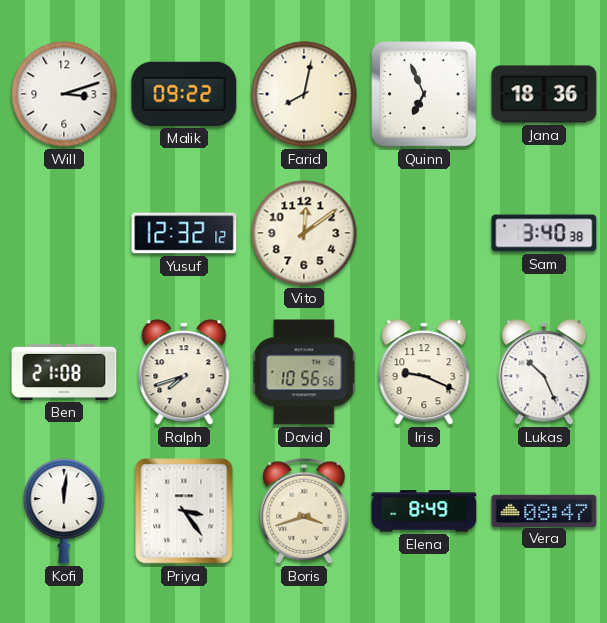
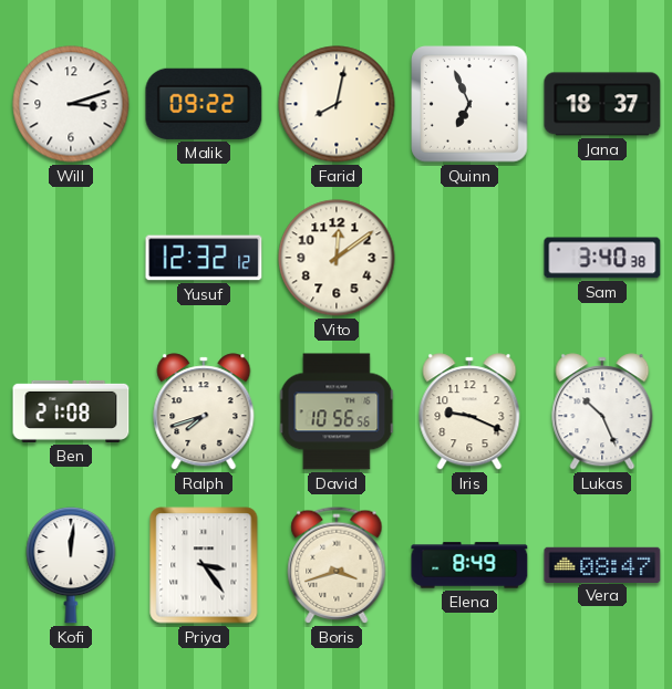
Jana: 18:36 -> 18:37
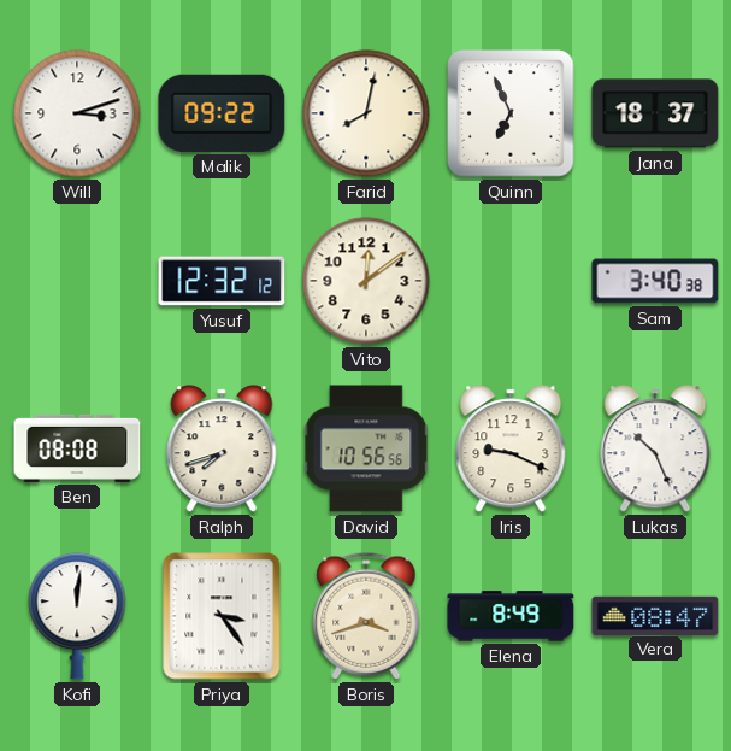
Ben: 21:08 -> 08:08
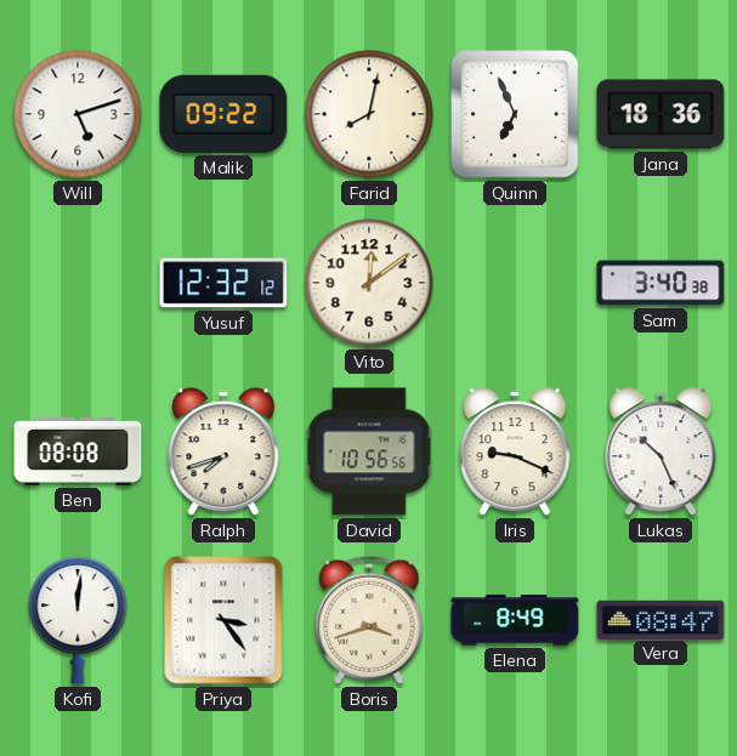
Will: 3:12 -> 5:12
Jana: 18:37 -> 18:36
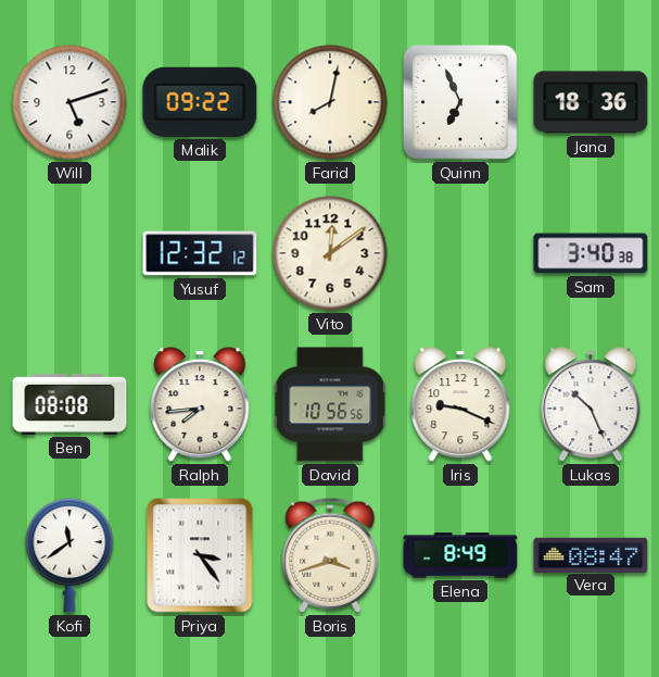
Ralph: 7:42 -> 7:44
Kofi: 12:01 -> 11:39
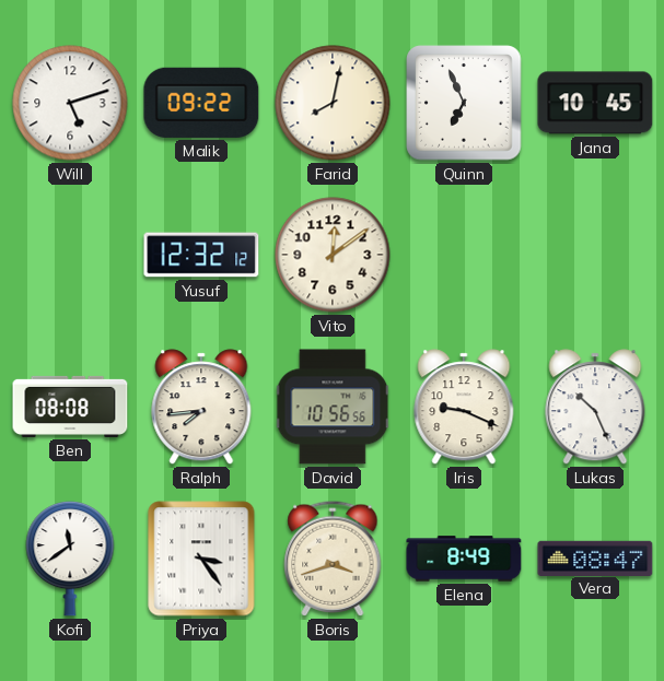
Jana: 18:36 -> 10:45
Sam: 3:40 -> none
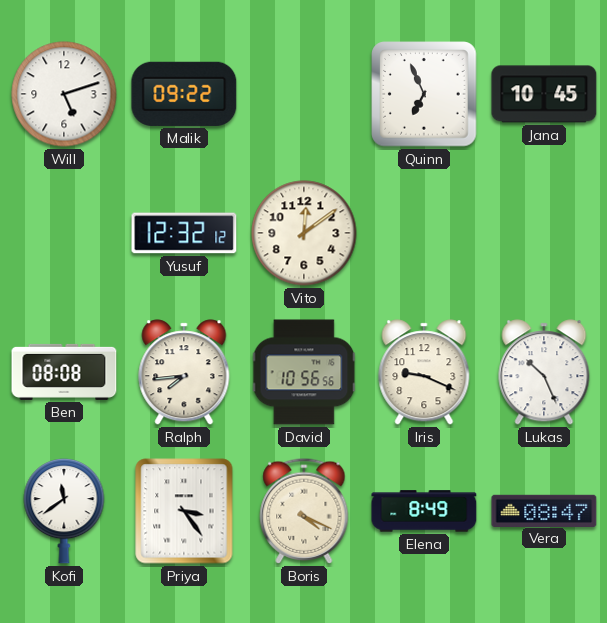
Farid: 8:02 -> none
Boris: 3:42 -> 4:19
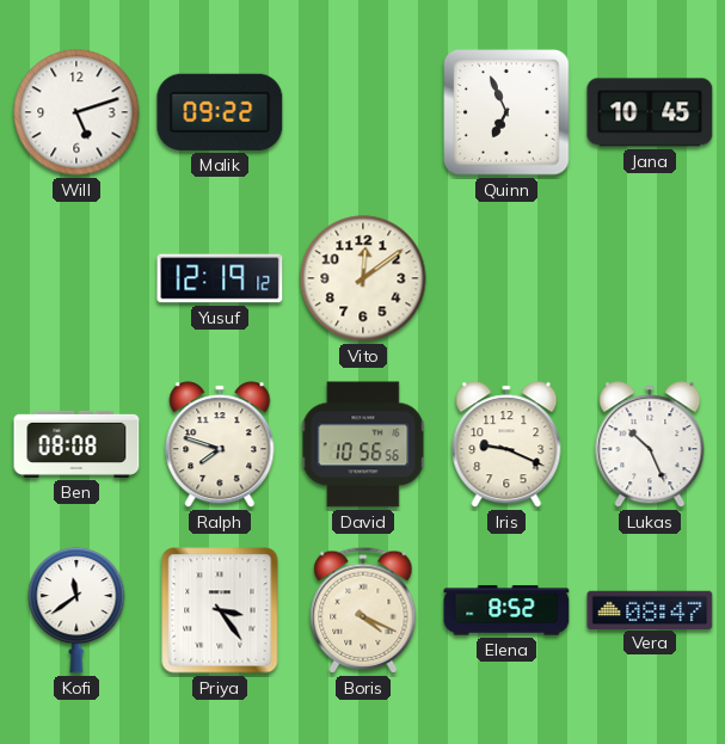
Yusuf: 12:32 -> 12:19
Ralph: 7:44 -> 7:48
Elena: 8:49 -> 8:52
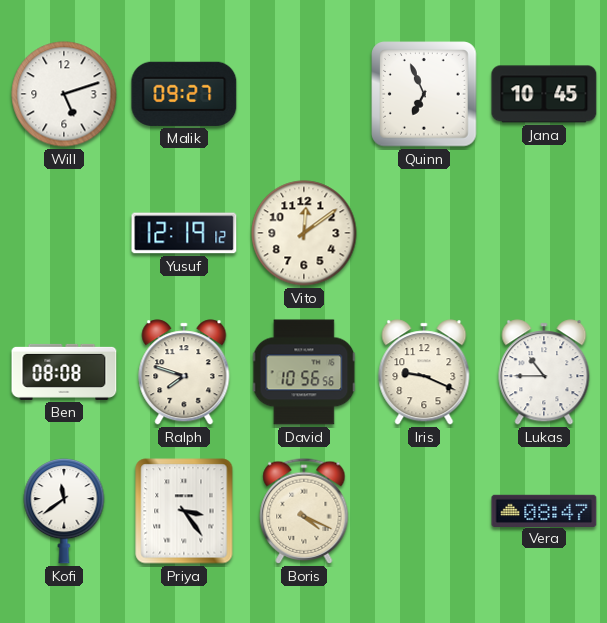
Malik: 09:22 -> 09:27
Lukas: 10:26 -> 10:45
Elena: 8:52 -> none
